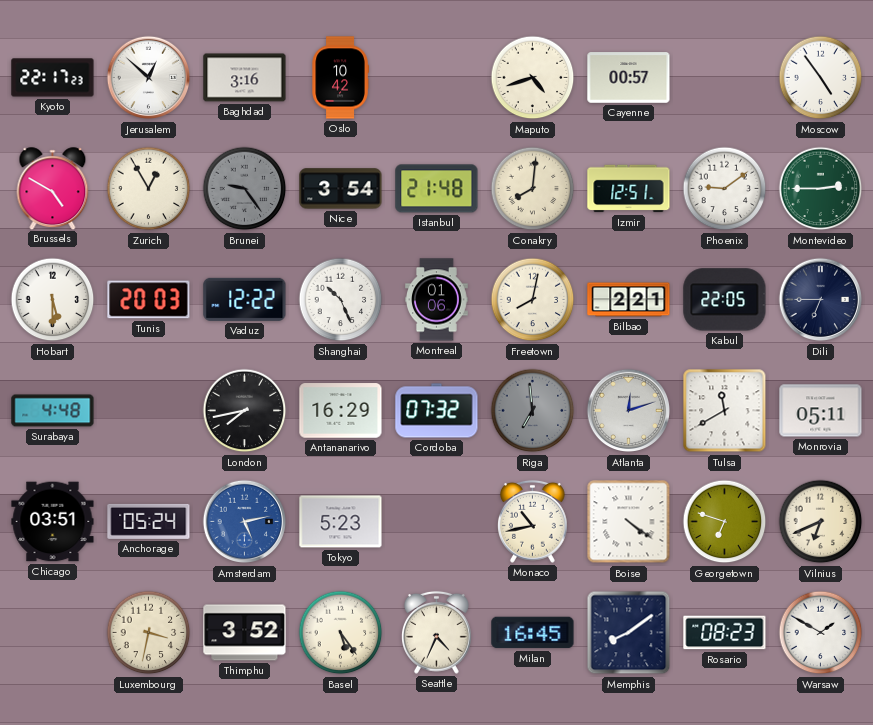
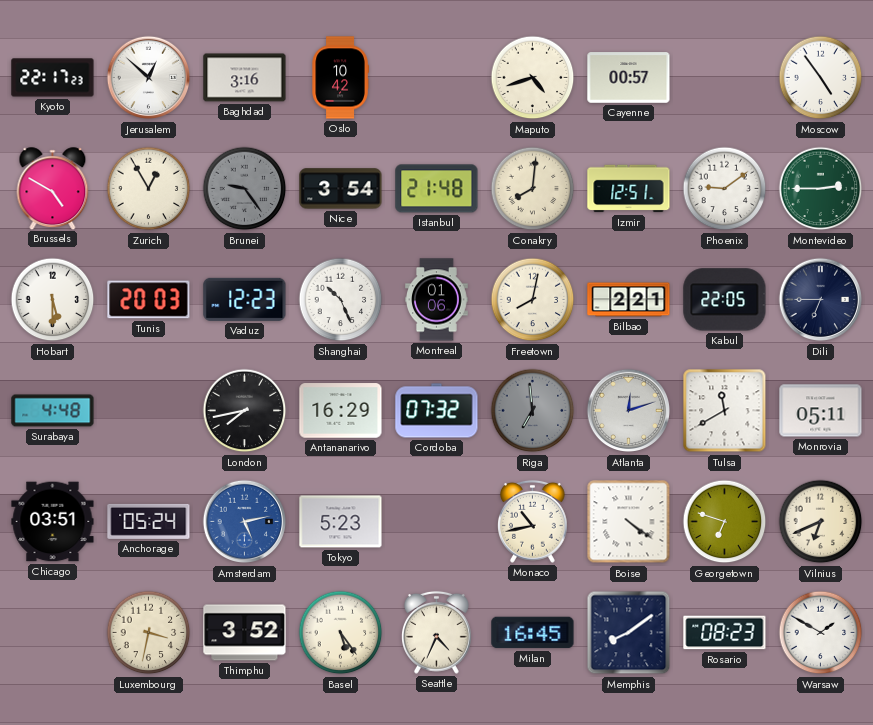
Vaduz: 12:22 -> 12:23
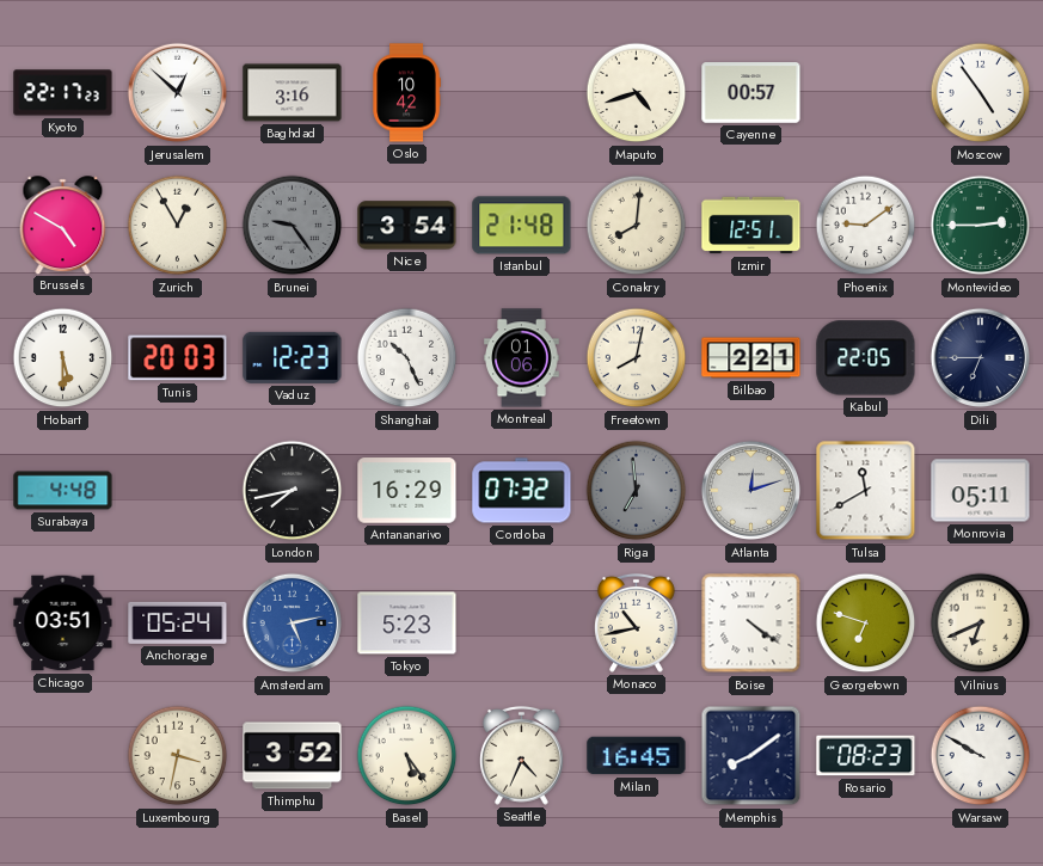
Warsaw: 1:50 -> 9:50
